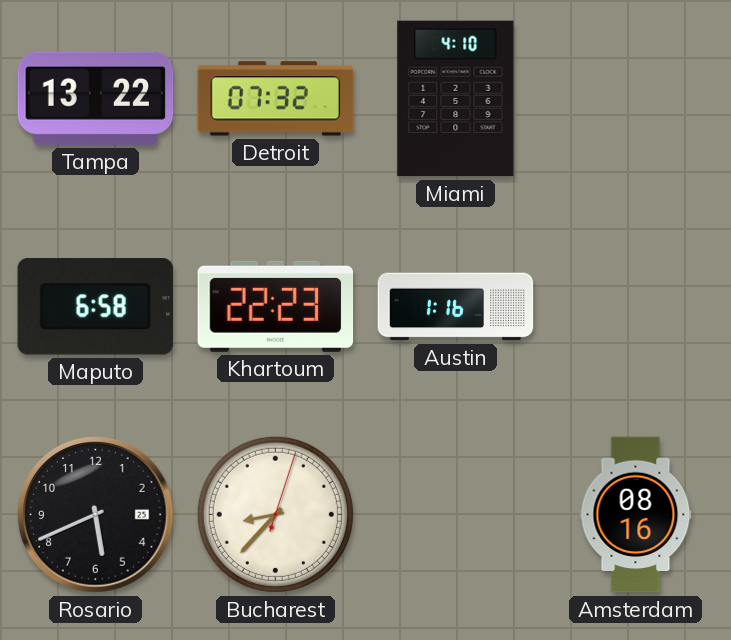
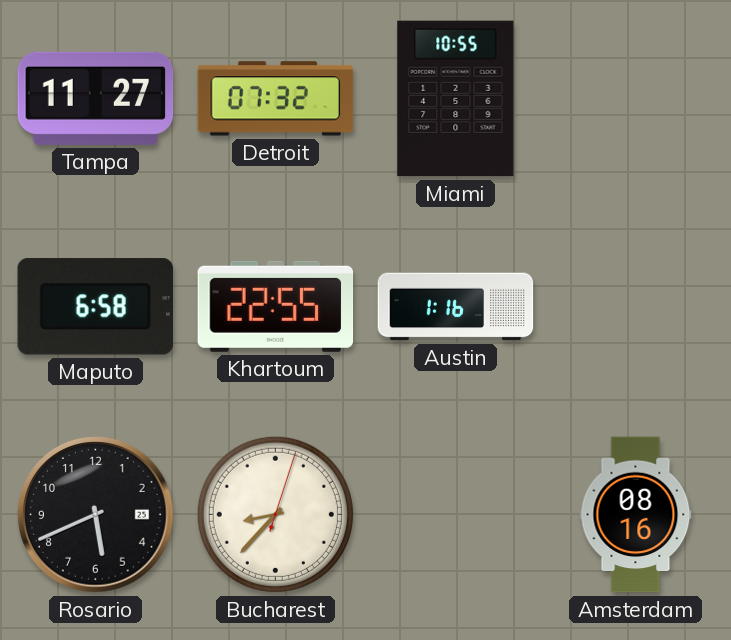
Tampa: 13:22 -> 11:27
Miami: 4:10 -> 10:55
Khartoum: 22:23 -> 22:55
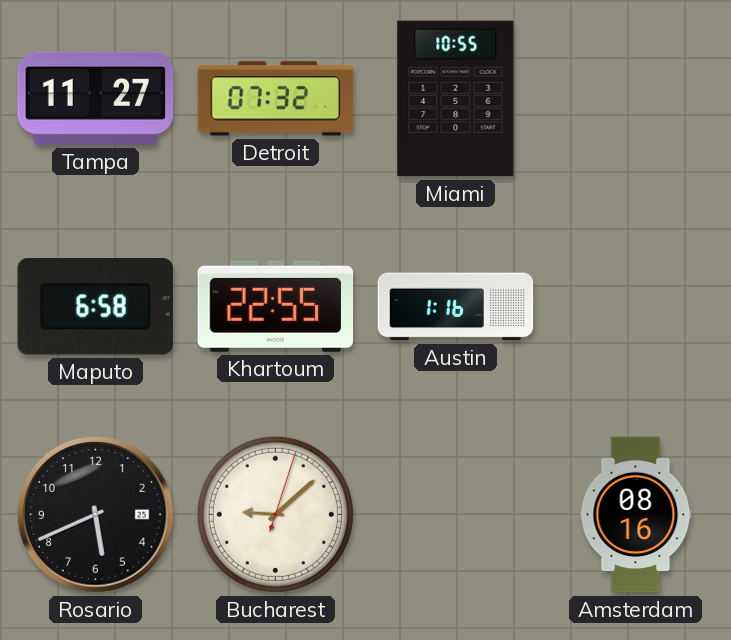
Bucharest: 8:37 -> 9:08
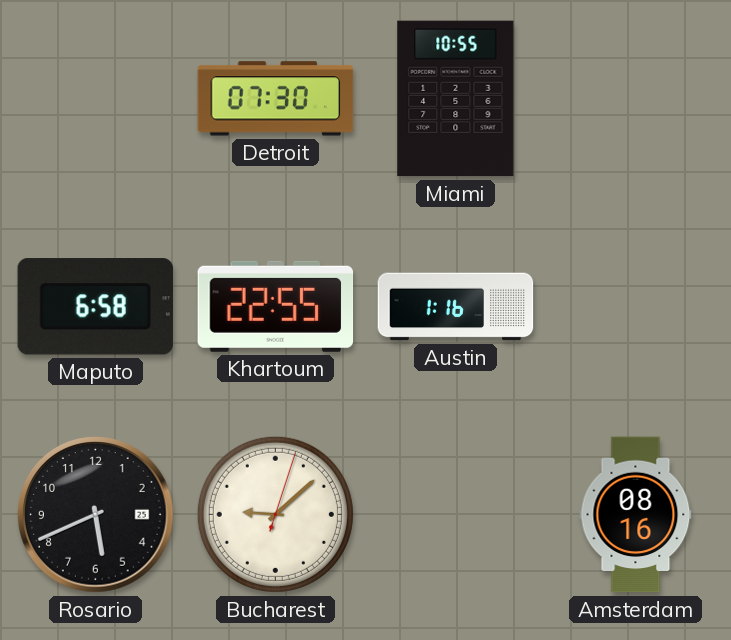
Tampa: 11:27 -> none
Detroit: 07:32 -> 07:30
